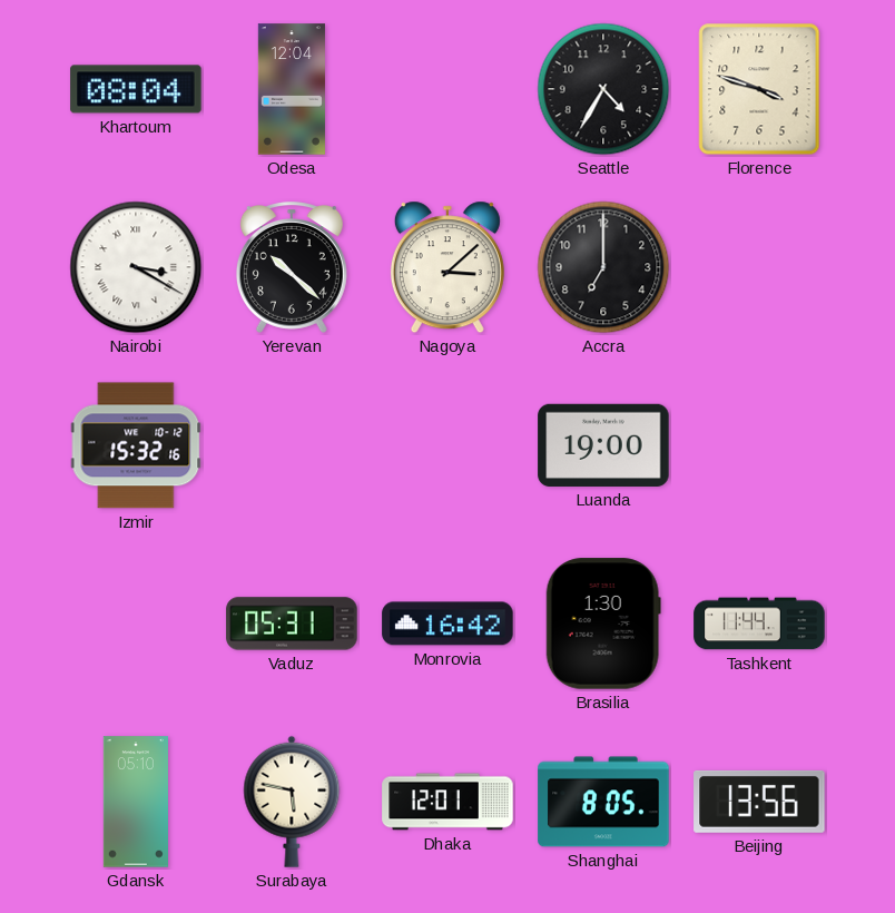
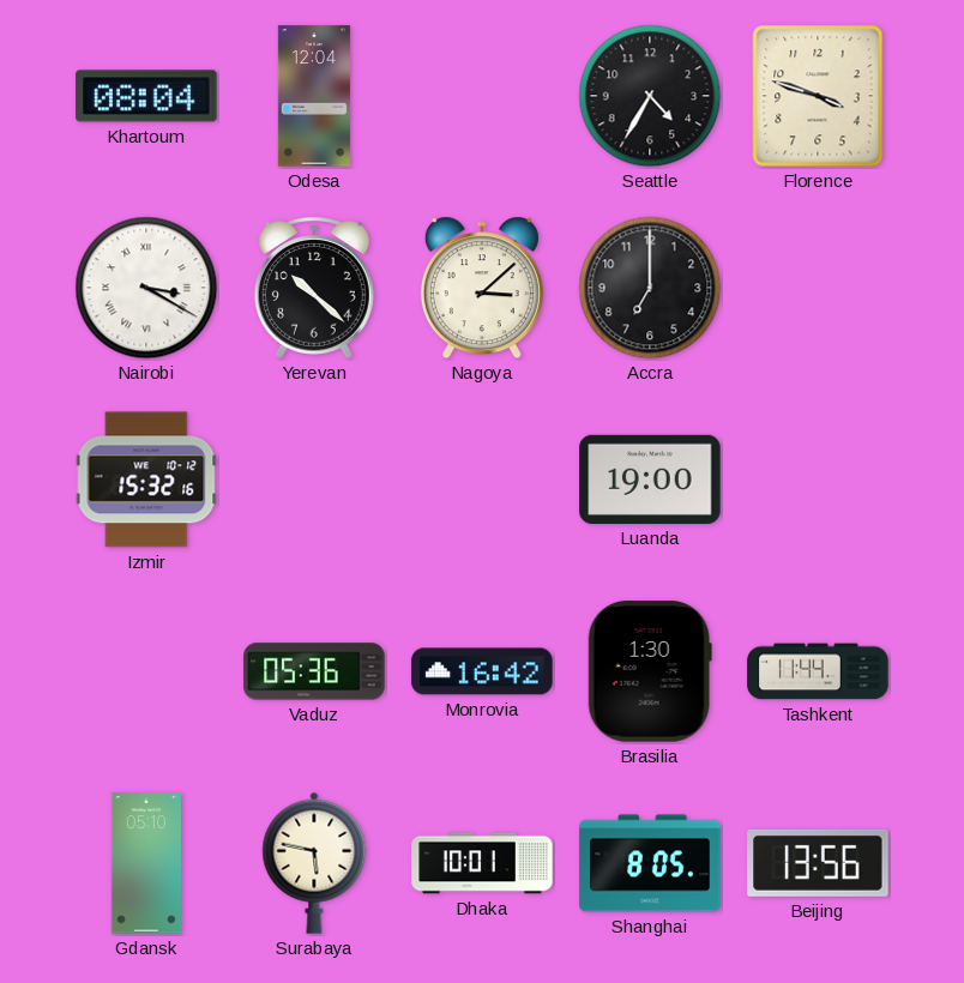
Vaduz: 05:31 -> 05:36
Dhaka: 12:01 -> 10:01
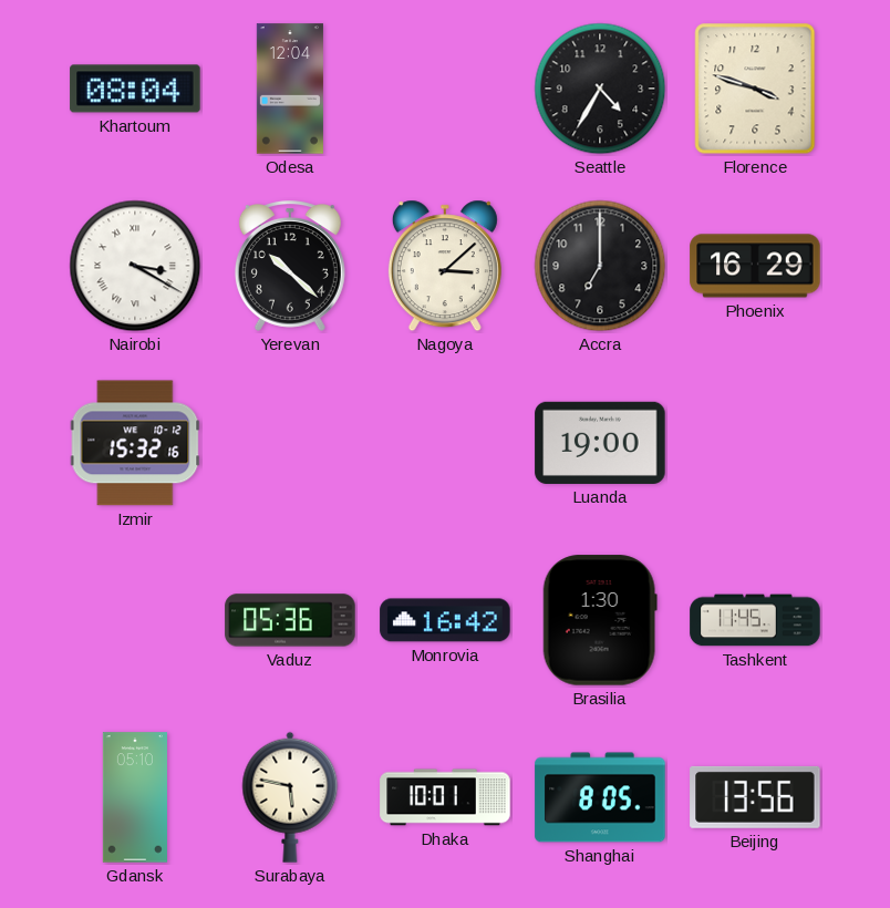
Phoenix: none -> 16:29
Tashkent: 11:44 -> 11:45
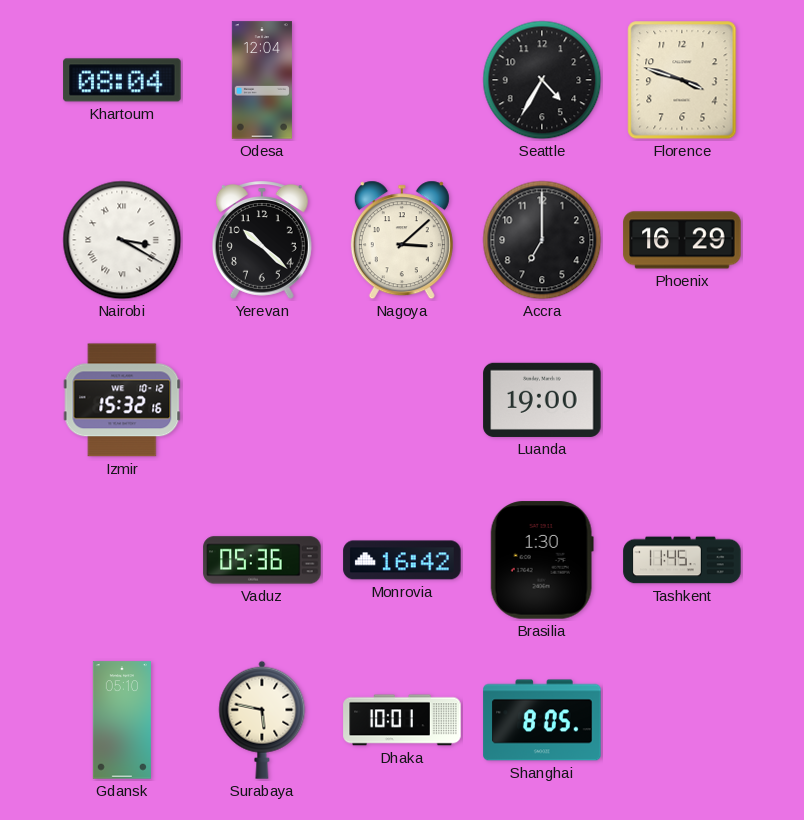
Beijing: 13:56 -> none
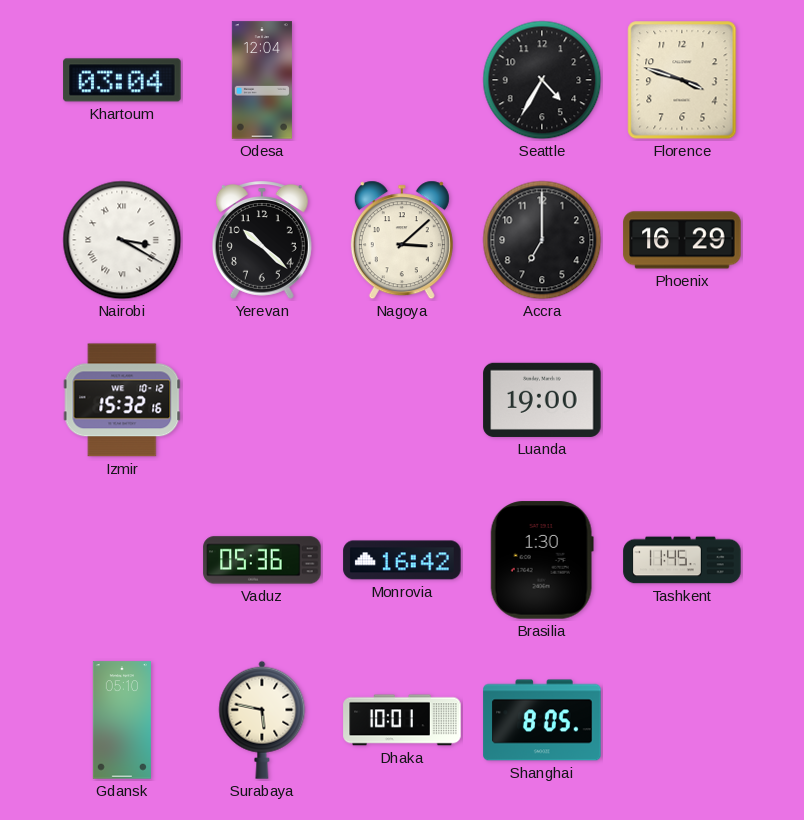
Khartoum: 08:04 -> 03:04
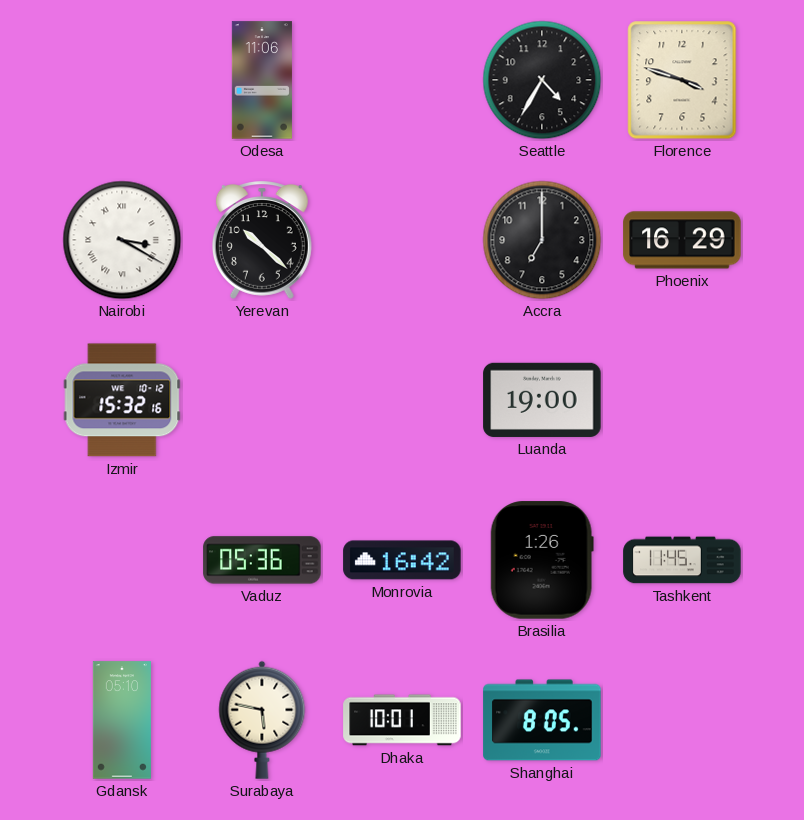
Khartoum: 03:04 -> none
Odesa: 12:04 -> 11:06
Nagoya: 3:08 -> none
Brasilia: 1:30 -> 1:26
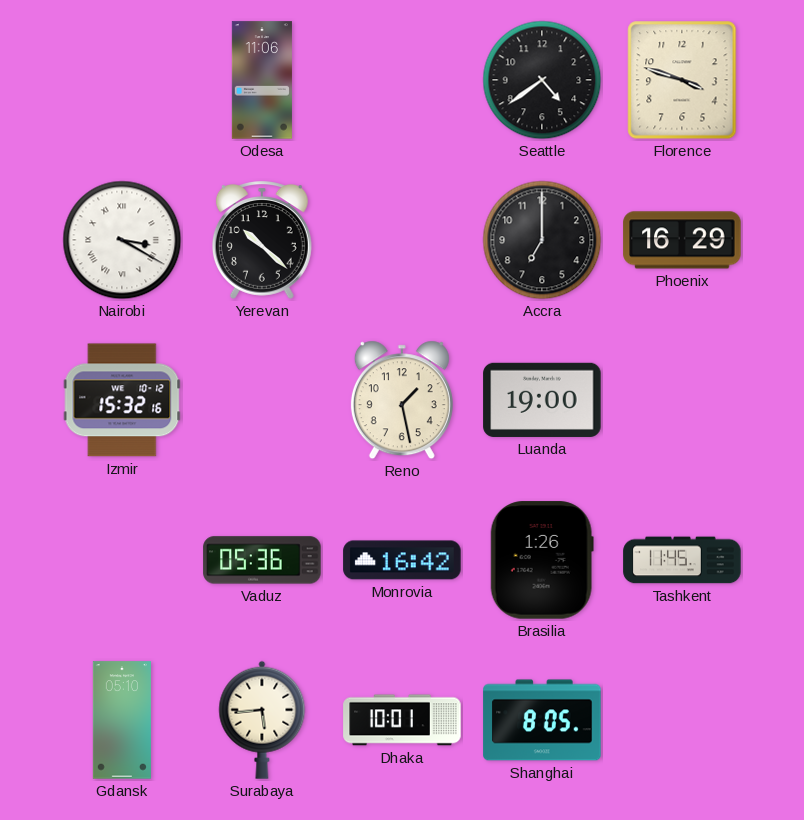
Seattle: 4:35 -> 4:39
Reno: none -> 1:28
Surabaya: 5:47 -> 5:44
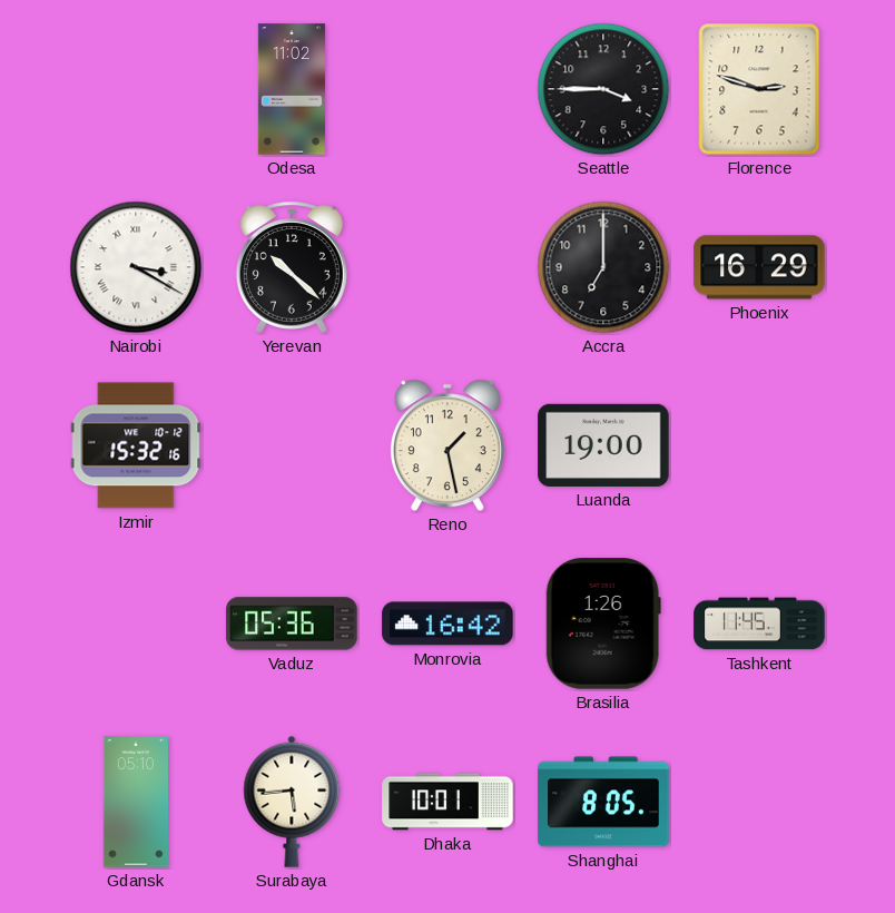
Odesa: 11:06 -> 11:02
Seattle: 4:39 -> 3:45
Florence: 3:48 -> 2:48
